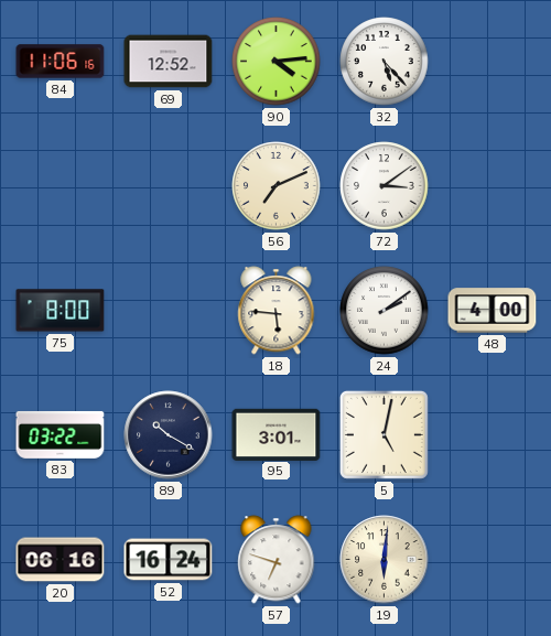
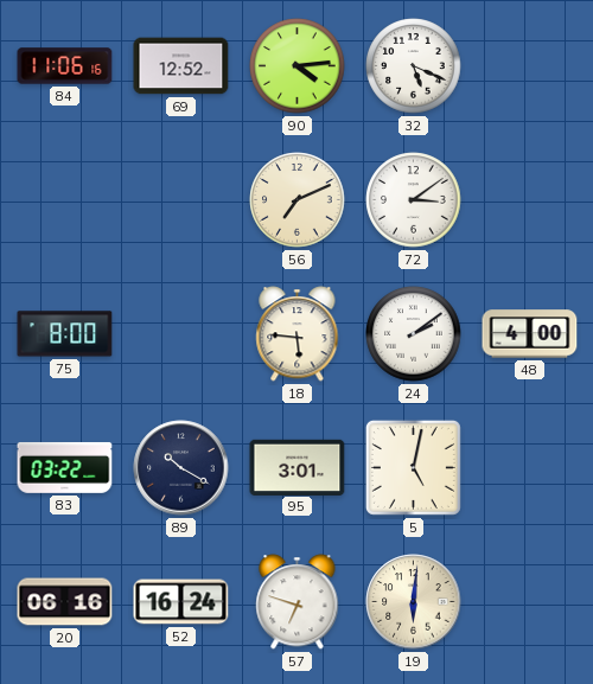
32: 5:23 -> 5:19
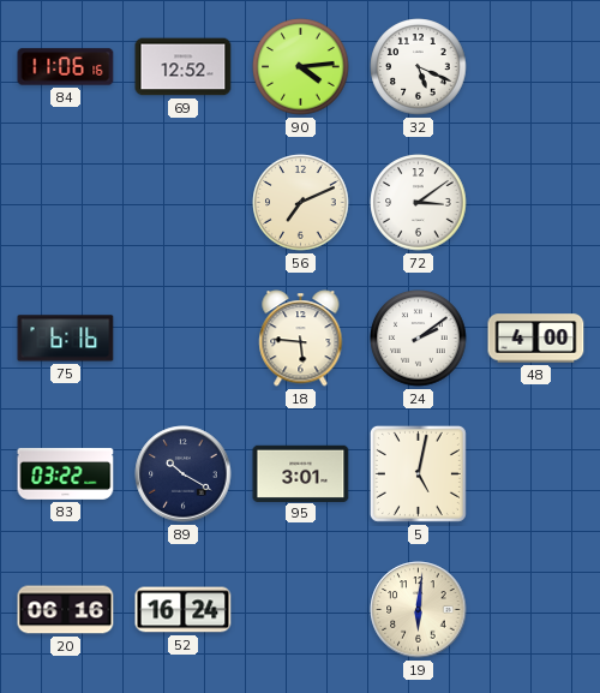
75: 8:00 -> 6:16
57: 6:48 -> none
